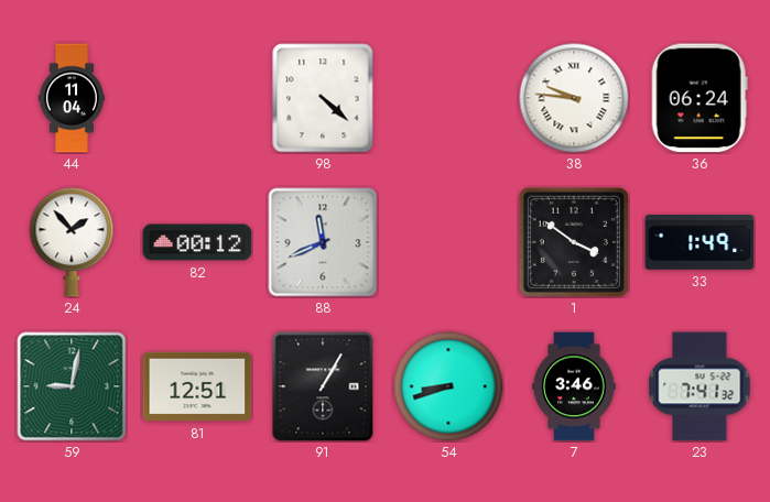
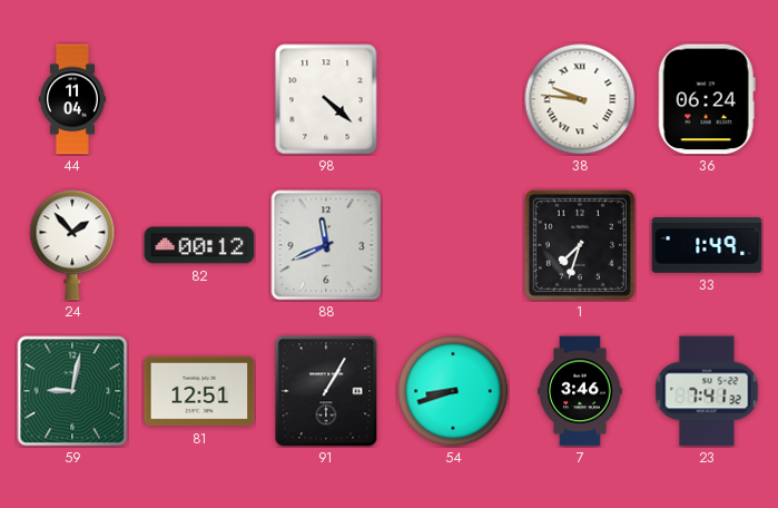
1: 3:51 -> 7:33
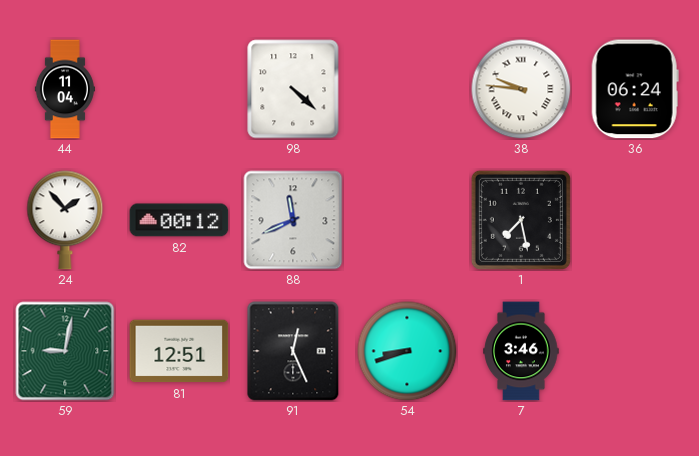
1: 7:33 -> 7:28
33: 1:49 -> none
91: 1:05 -> 12:26
23: 7:41 -> none
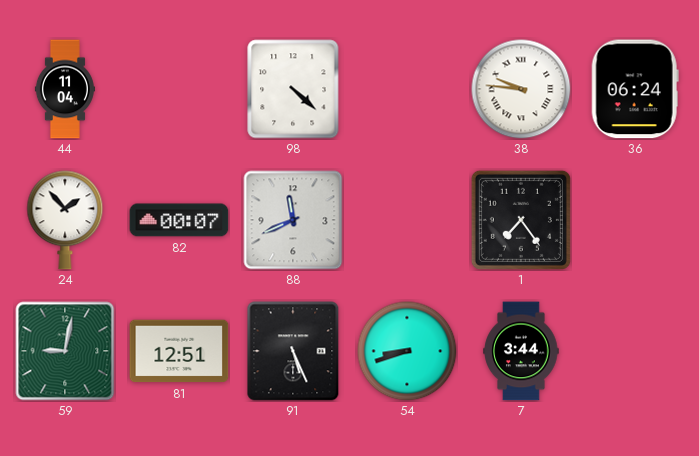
82: 00:12 -> 00:07
1: 7:28 -> 7:24
91: 12:26 -> 5:26
7: 3:46 -> 3:44
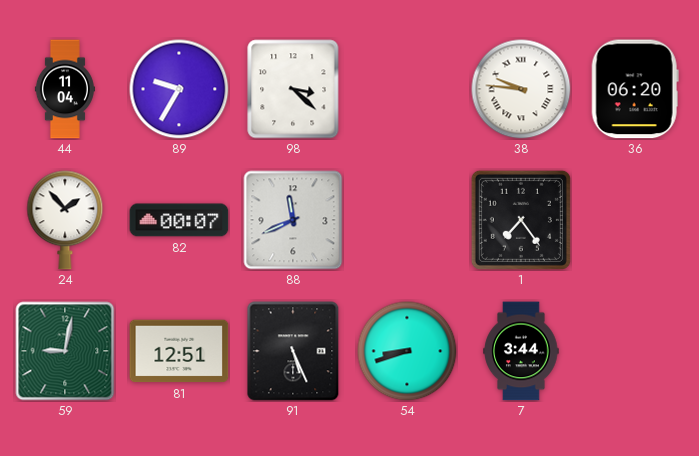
89: none -> 9:35
98: 4:22 -> 3:22
36: 06:24 -> 06:20
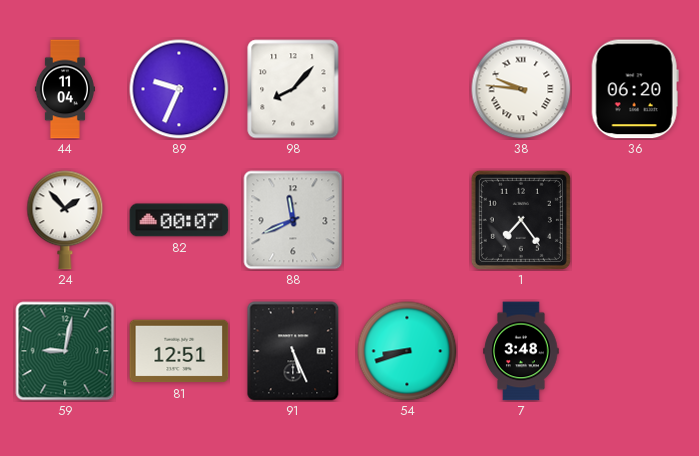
89: 9:35 -> 9:34
98: 3:22 -> 8:07
7: 3:44 -> 3:48
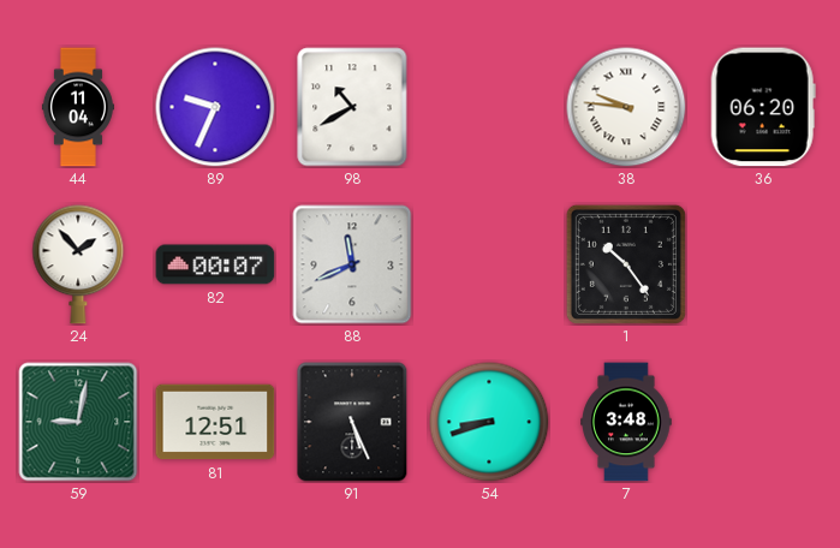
98: 8:07 -> 10:40
1: 7:24 -> 10:24
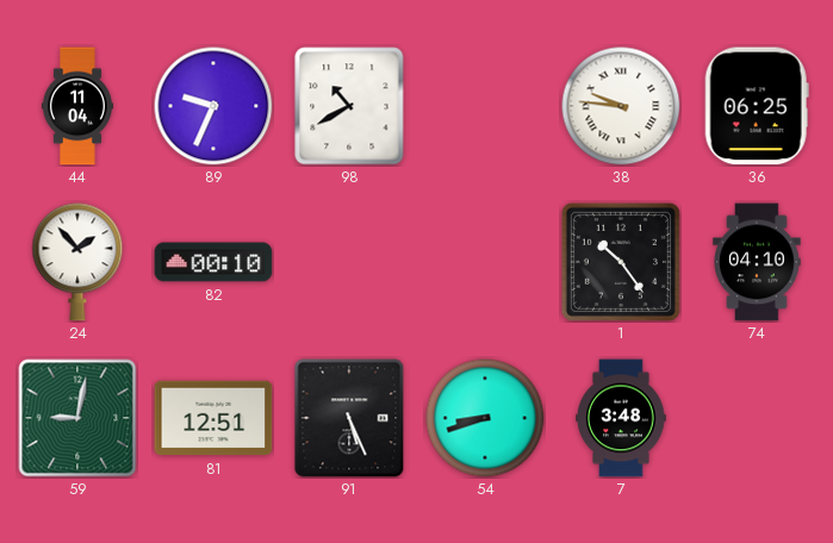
36: 06:20 -> 06:25
82: 00:07 -> 00:10
88: 11:41 -> none
74: none -> 04:10
